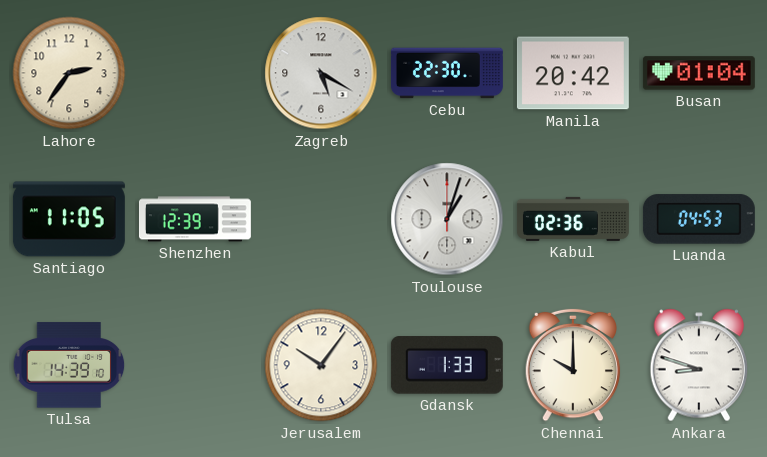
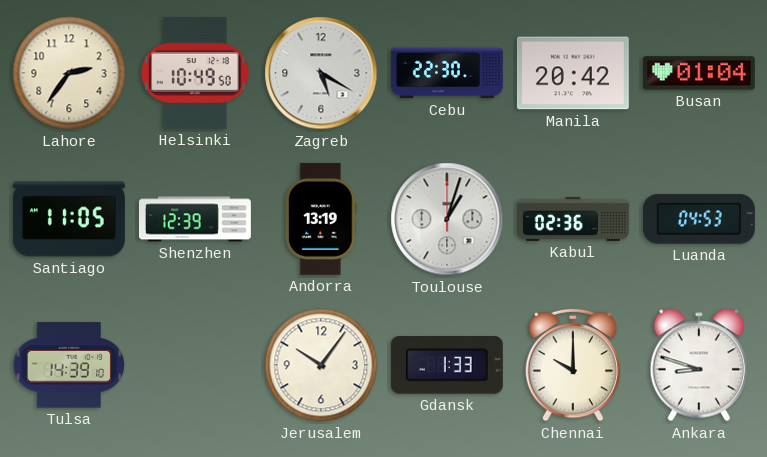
Helsinki: none -> 10:49
Andorra: none -> 13:19
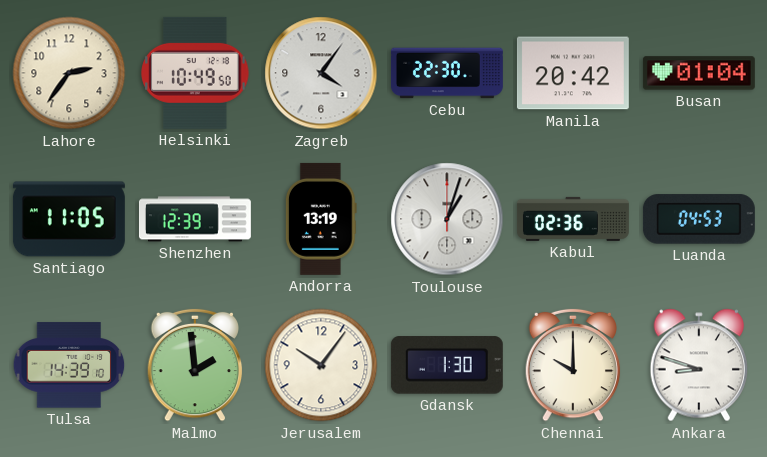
Zagreb: 5:20 -> 4:06
Malmo: none -> 1:59
Gdansk: 1:33 -> 1:30
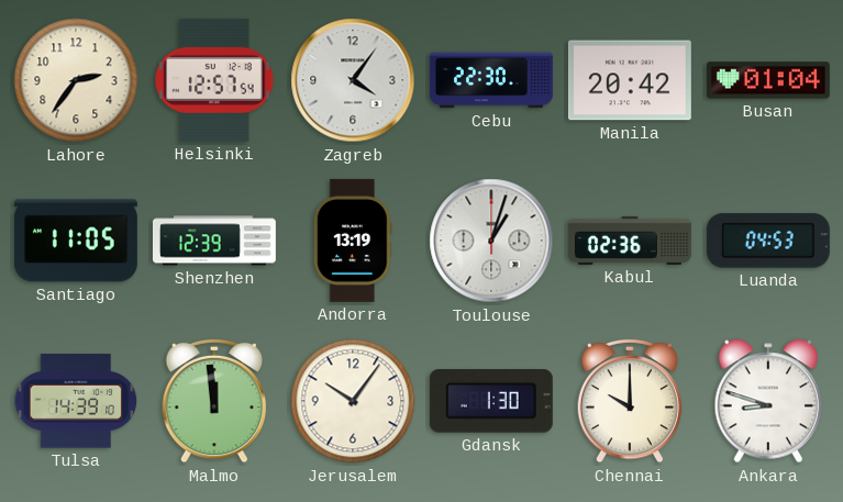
Helsinki: 10:49 -> 12:57
Malmo: 1:59 -> 11:59
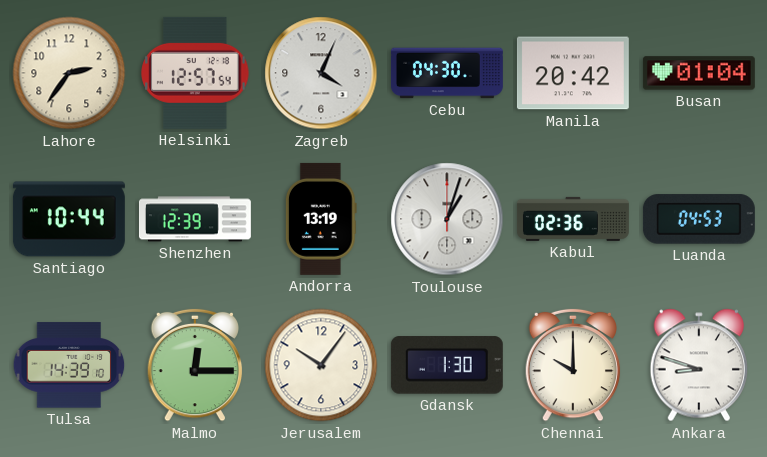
Zagreb: 4:06 -> 4:04
Cebu: 22:30 -> 04:30
Santiago: 11:05 -> 10:44
Malmo: 11:59 -> 12:15
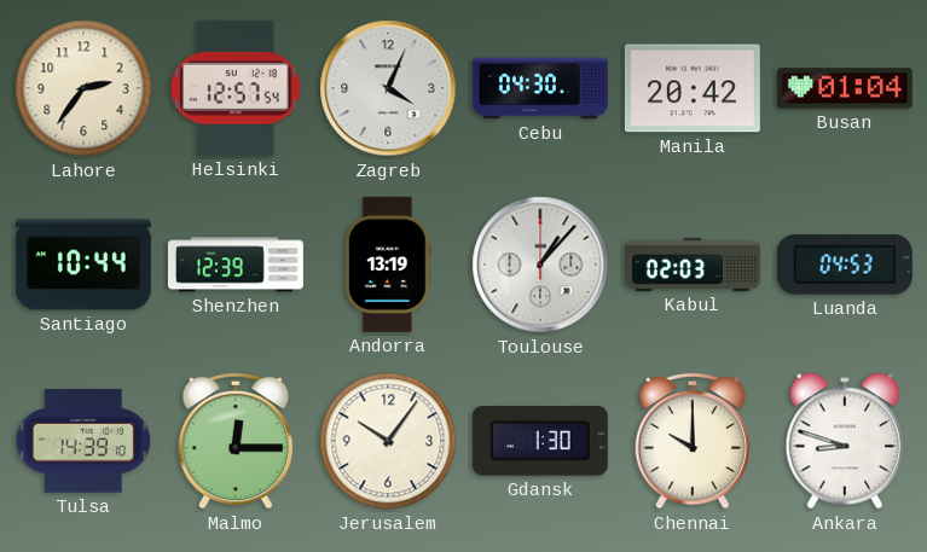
Toulouse: 1:03 -> 1:07
Kabul: 02:36 -> 02:03
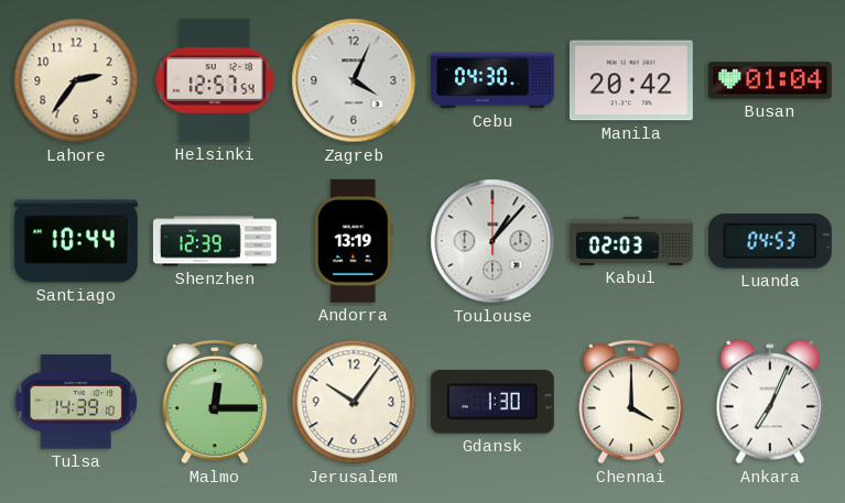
Chennai: 10:00 -> 4:00
Ankara: 8:48 -> 7:04
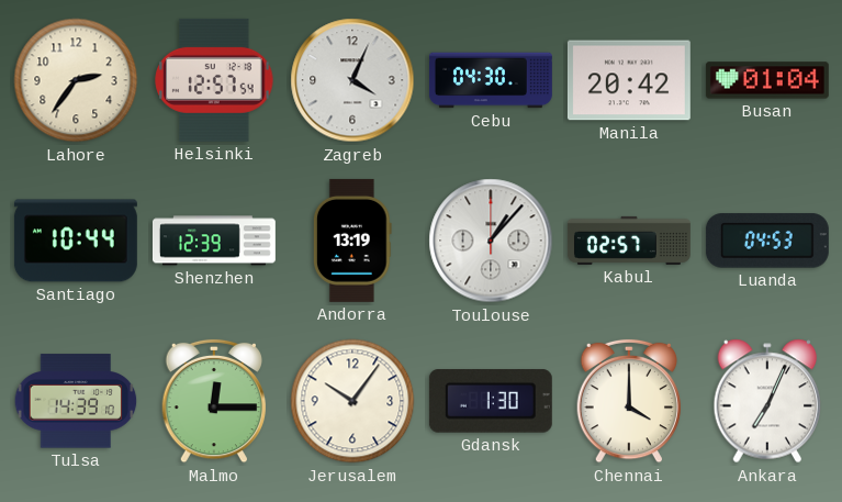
Kabul: 02:03 -> 02:57
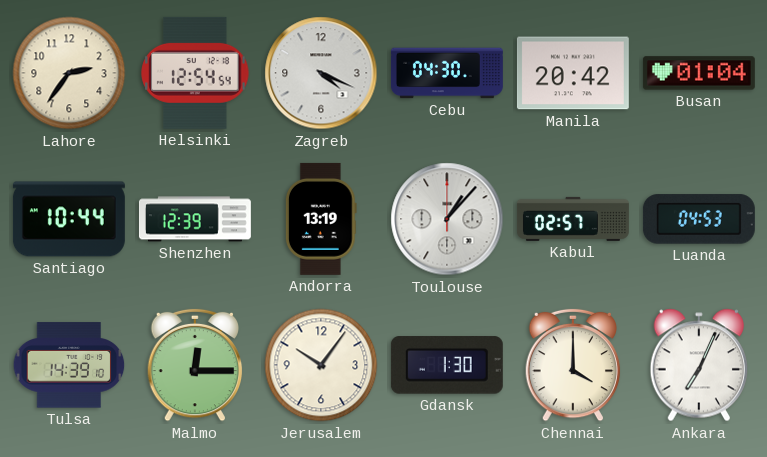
Helsinki: 12:57 -> 12:54
Zagreb: 4:04 -> 4:19
